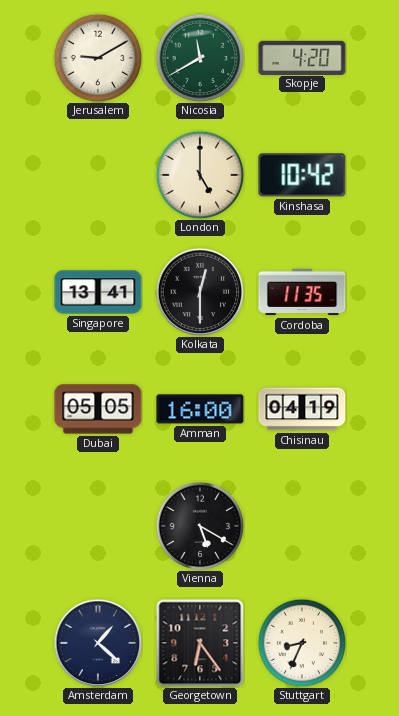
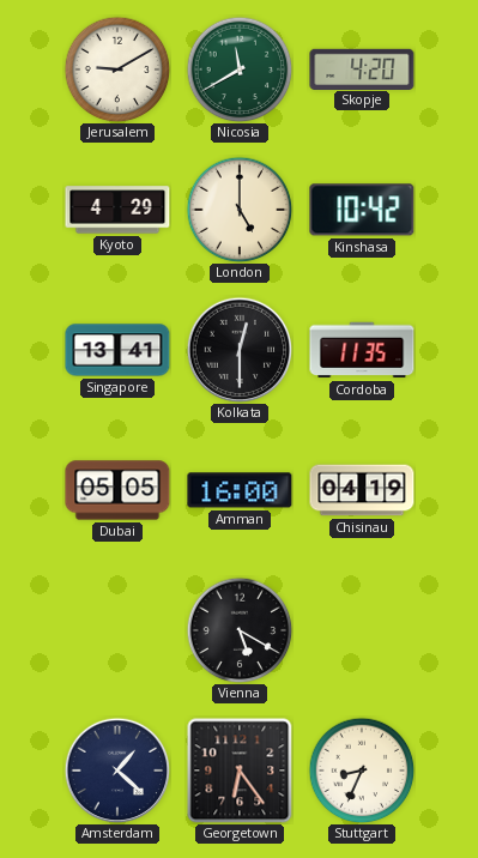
Kyoto: none -> 4:29
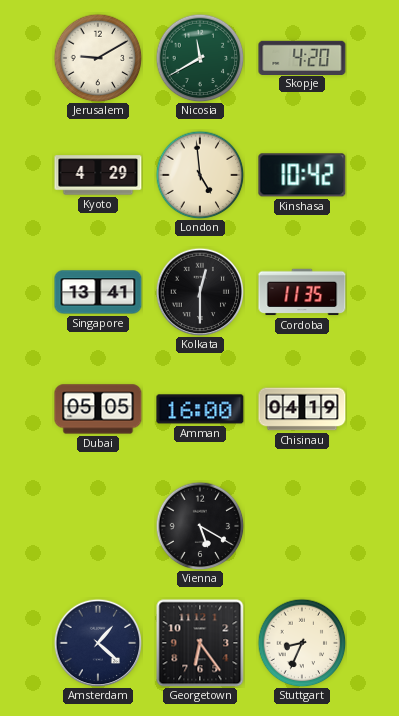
London: 5:00 -> 4:59
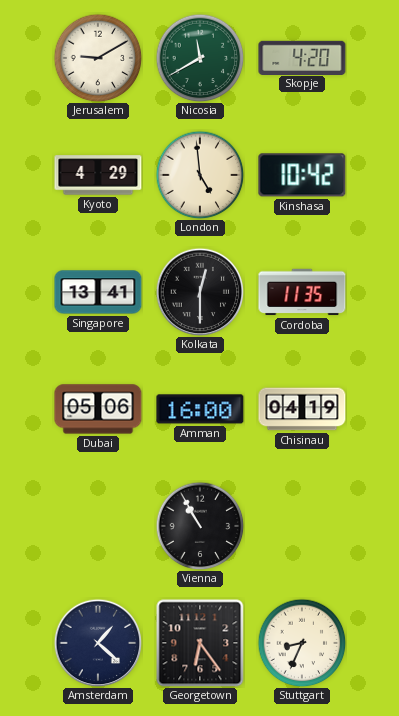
Dubai: 05:05 -> 05:06
Vienna: 5:20 -> 10:55
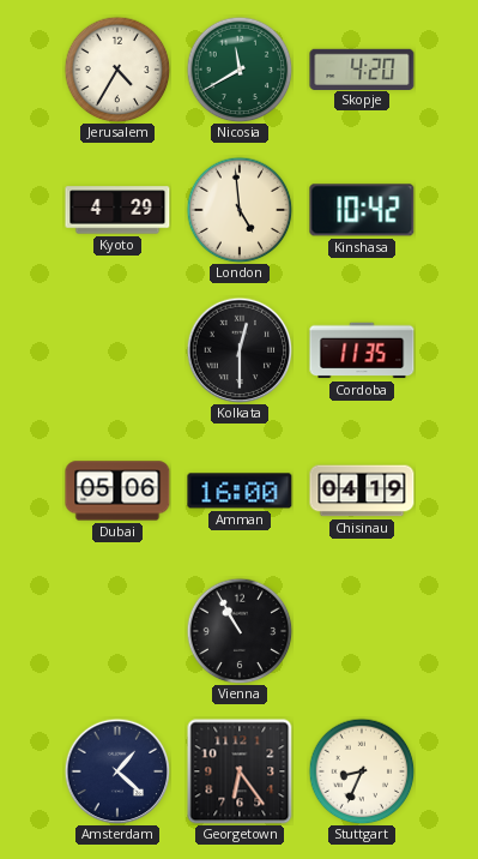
Jerusalem: 9:10 -> 4:35
Singapore: 13:41 -> none
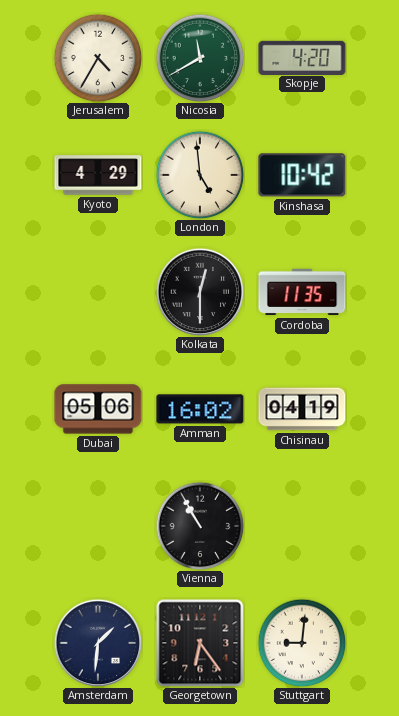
Amman: 16:00 -> 16:02
Amsterdam: 1:22 -> 1:31
Stuttgart: 8:34 -> 9:01
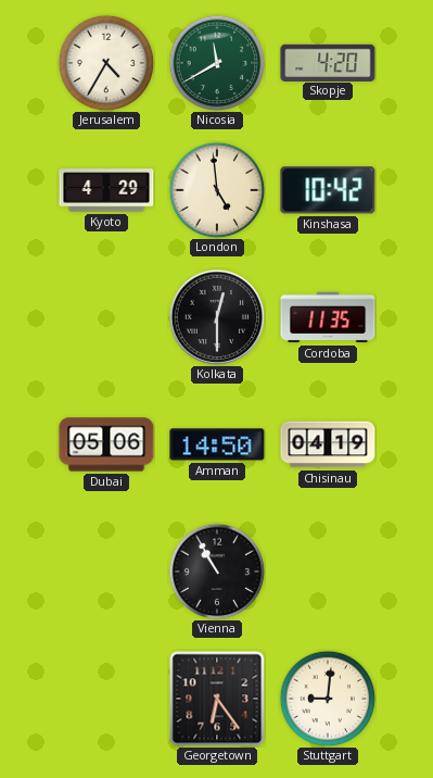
Amman: 16:02 -> 14:50
Amsterdam: 1:31 -> none
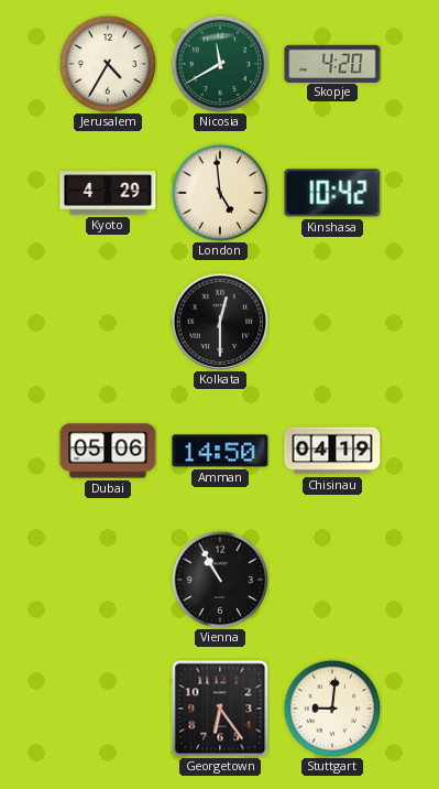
Cordoba: 11:35 -> none
